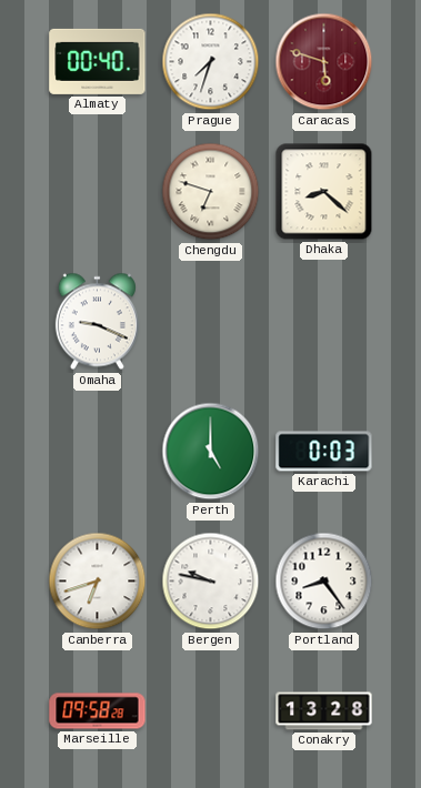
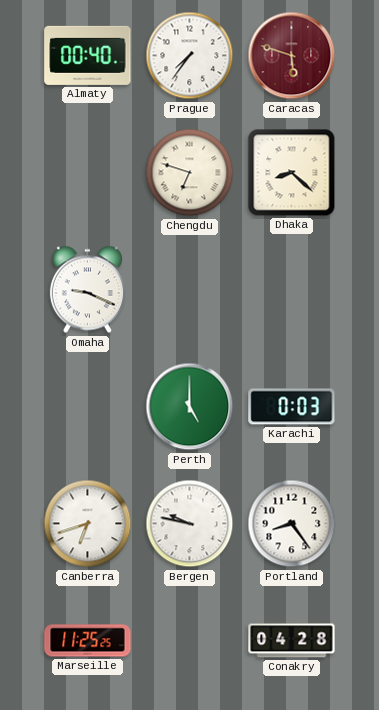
Prague: 7:33 -> 7:36
Marseille: 09:58 -> 11:25
Conakry: 13:28 -> 04:28
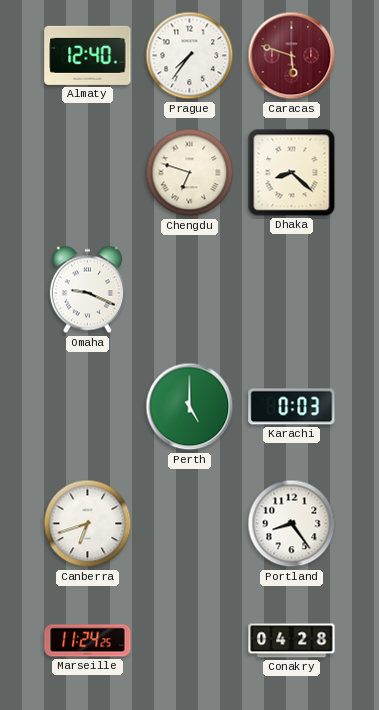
Almaty: 00:40 -> 12:40
Bergen: 9:47 -> none
Marseille: 11:25 -> 11:24
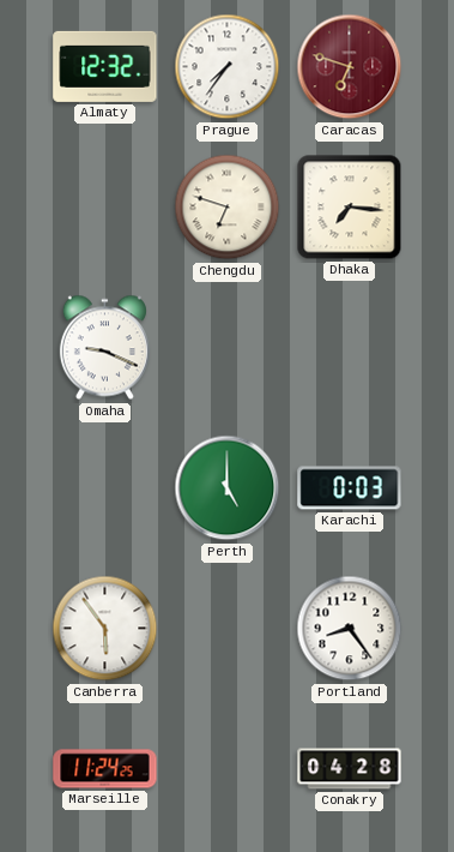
Almaty: 12:40 -> 12:32
Caracas: 5:48 -> 6:48
Dhaka: 8:22 -> 7:16
Canberra: 6:42 -> 5:54
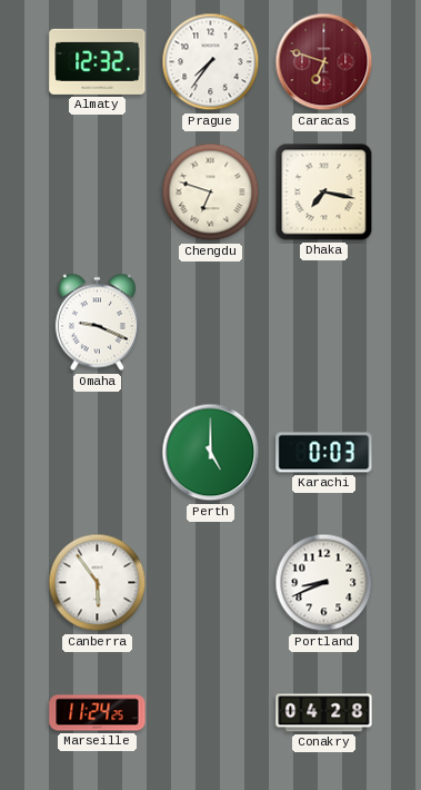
Dhaka: 7:16 -> 7:17
Portland: 8:24 -> 8:41
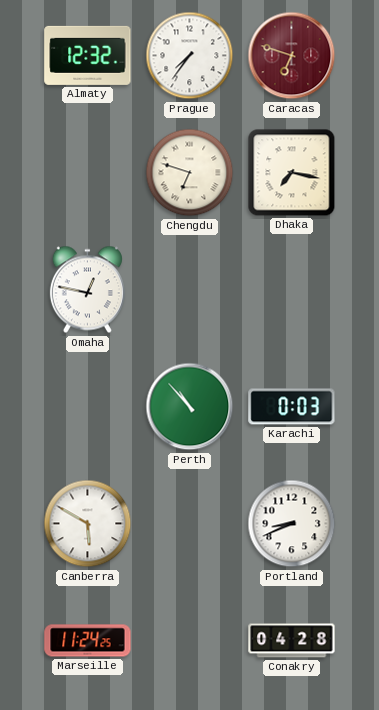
Omaha: 9:19 -> 12:47
Perth: 5:00 -> 10:53
Canberra: 5:54 -> 5:50
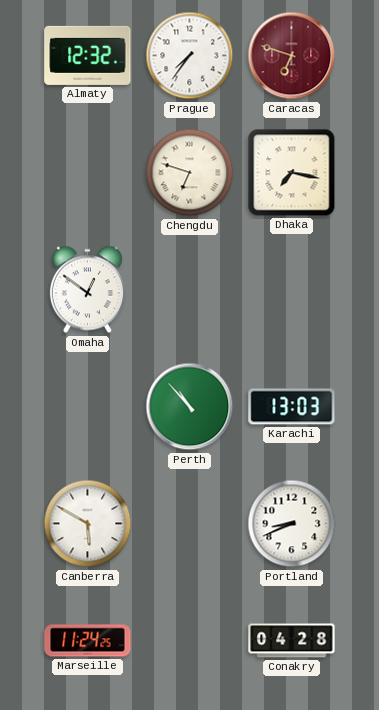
Omaha: 12:47 -> 12:51
Karachi: 0:03 -> 13:03
